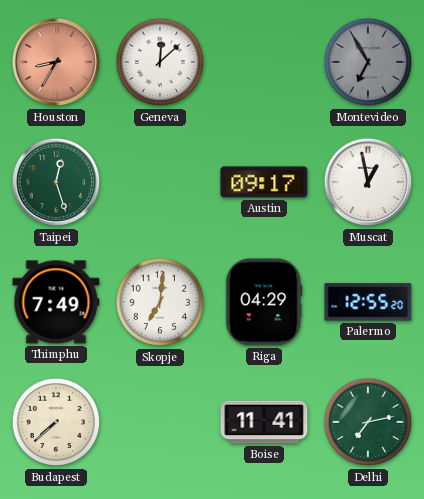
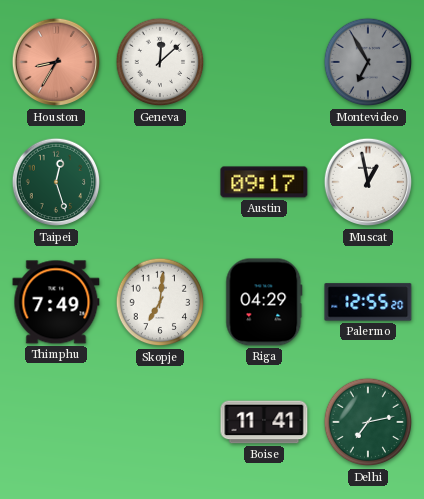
Budapest: 7:38 -> none
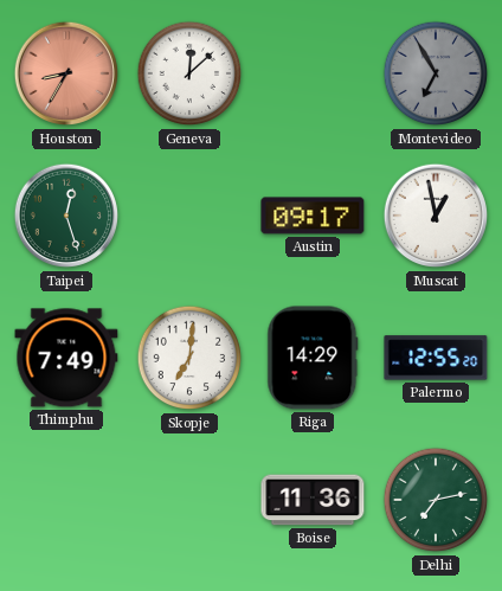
Riga: 04:29 -> 14:29
Boise: 11:41 -> 11:36
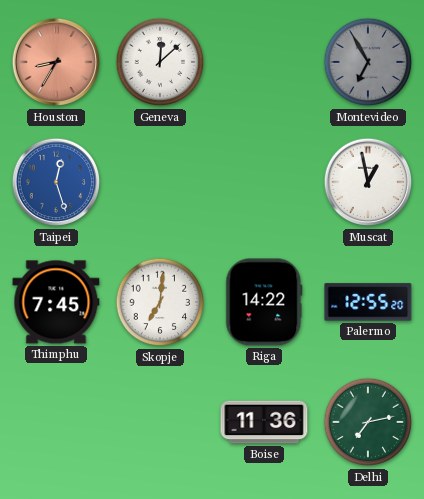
Taipei dial: green -> blue
Austin: 09:17 -> none
Thimphu: 7:49 -> 7:45
Riga: 14:29 -> 14:22
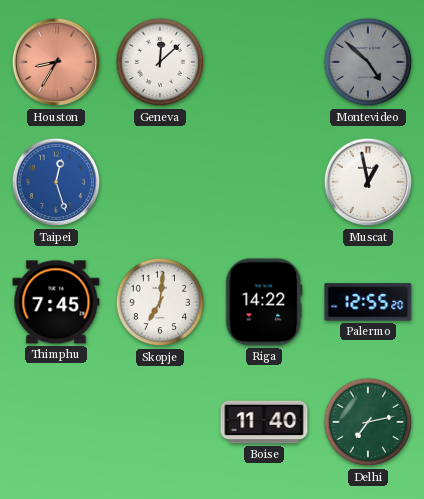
Montevideo: 6:55 -> 4:52
Boise: 11:36 -> 11:40
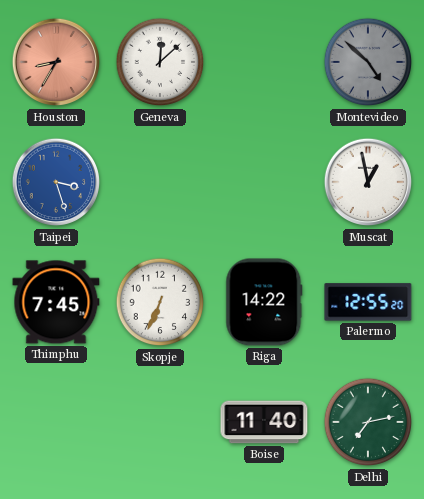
Taipei: 12:27 -> 3:27
Skopje: 7:01 -> 6:34
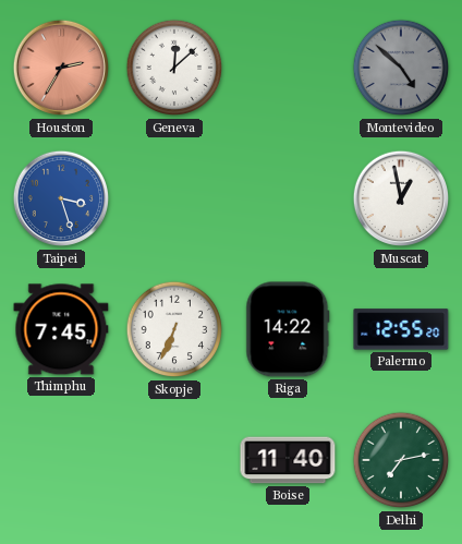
Houston: 8:35 -> 2:35
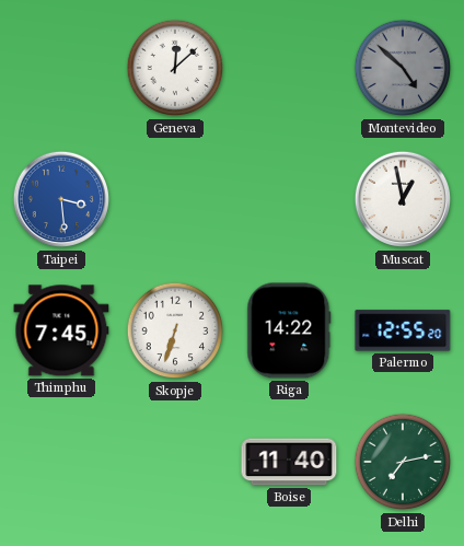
Houston: 2:35 -> none
Taipei: 3:27 -> 3:29
Skopje: 6:34 -> 6:33
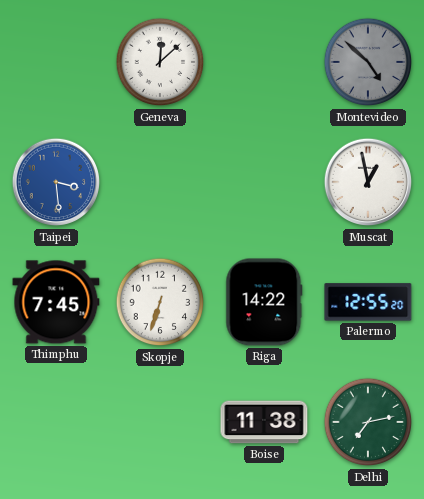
Boise: 11:40 -> 11:38
